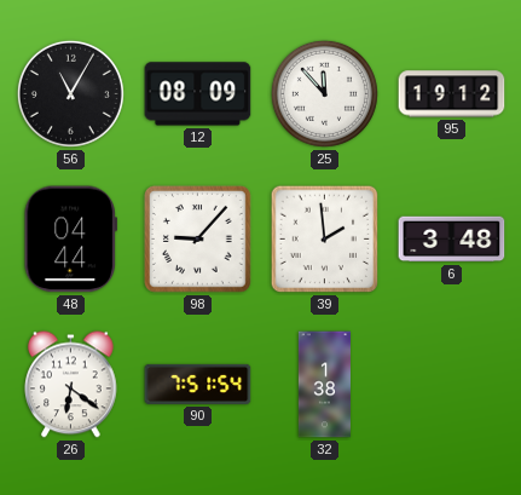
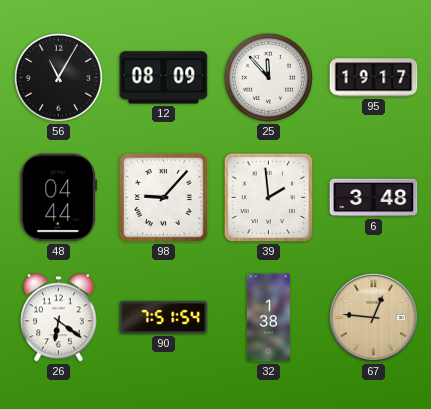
95: 19:12 -> 19:17
67: none -> 12:46
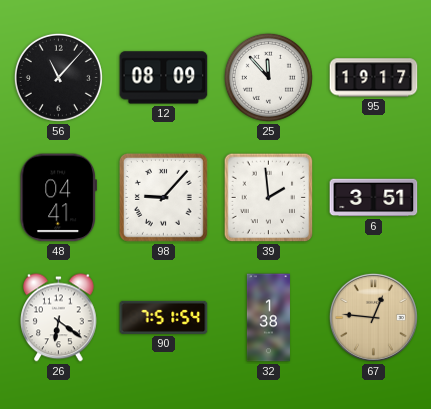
56: 11:05 -> 11:07
48: 04:44 -> 04:41
6: 3:48 -> 3:51
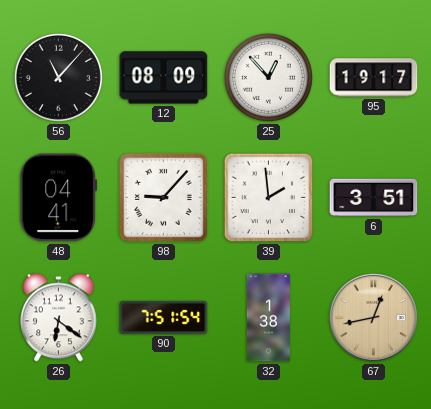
25: 11:53 -> 12:53
67: 12:46 -> 12:43
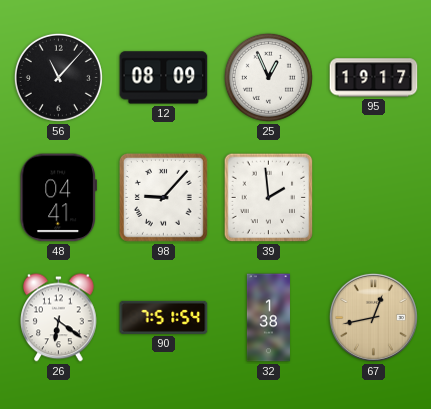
25: 12:53 -> 12:56
6: 3:51 -> none
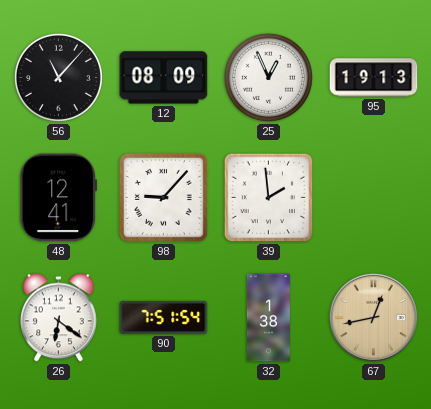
95: 19:17 -> 19:13
48: 04:41 -> 12:41
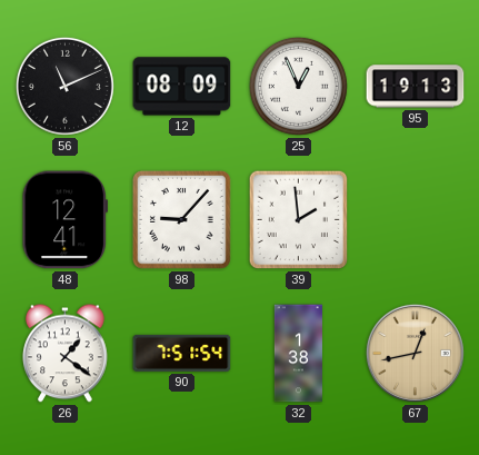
56: 11:07 -> 11:11
26: 6:21 -> 1:21
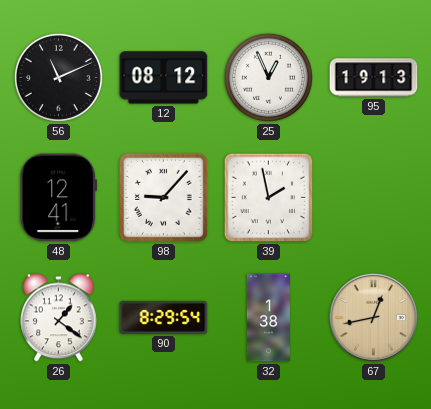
12: 08:09 -> 08:12
39: 1:59 -> 1:58
90: 7:51 -> 8:29
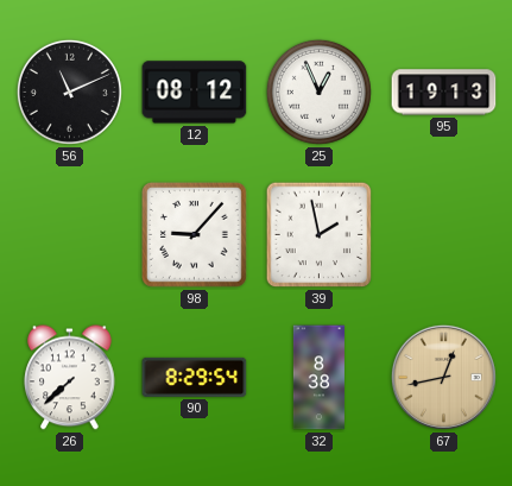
48: 12:41 -> none
26: 1:21 -> 7:38
32: 1:38 -> 8:38
